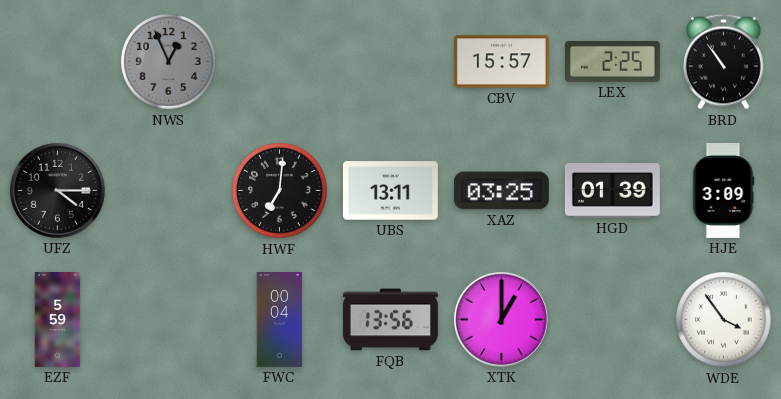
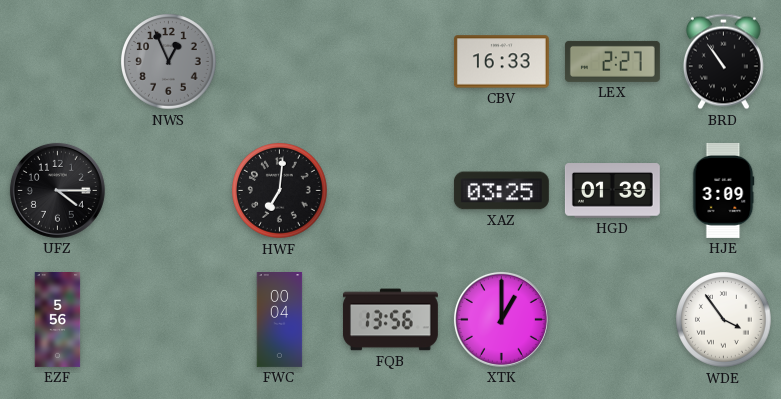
CBV: 15:57 -> 16:33
LEX: 2:25 -> 2:27
UBS: 13:11 -> none
EZF: 5:59 -> 5:56
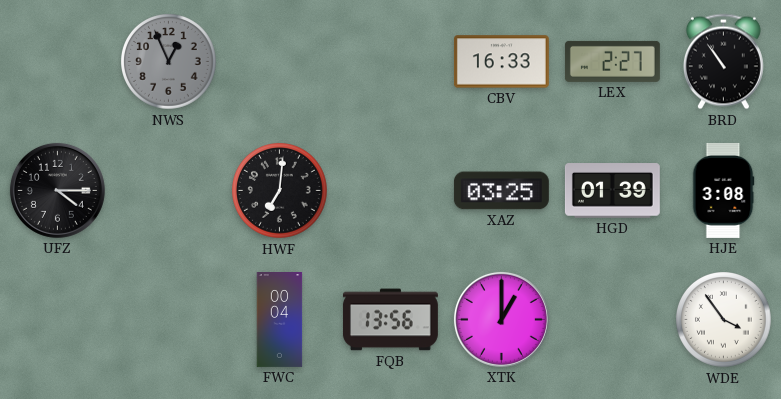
HJE: 3:09 -> 3:08
EZF: 5:56 -> none
